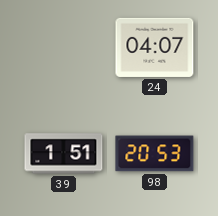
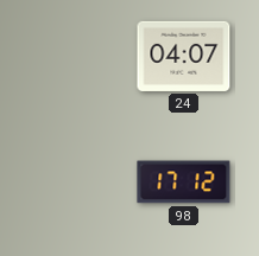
39: 1:51 -> none
98: 20:53 -> 17:12
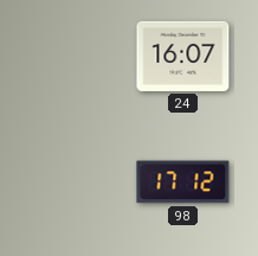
24: 04:07 -> 16:07
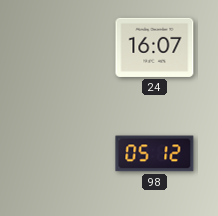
98: 17:12 -> 05:12
